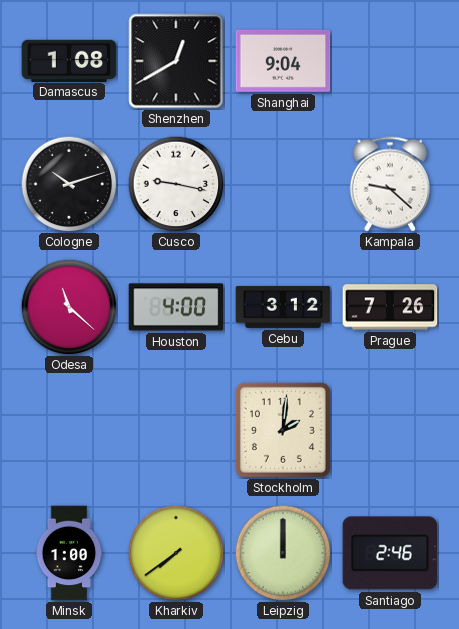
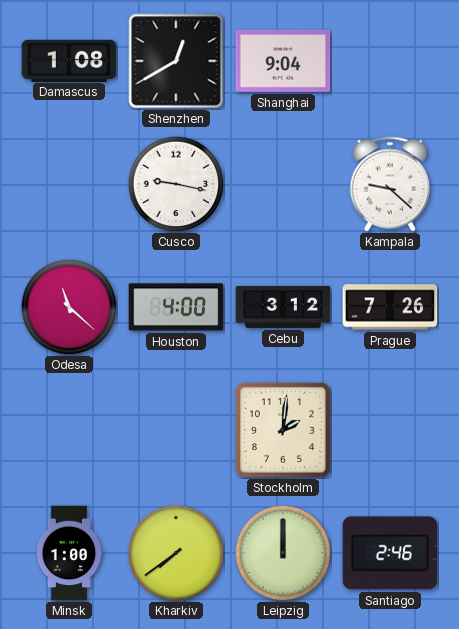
Cologne: 10:12 -> none
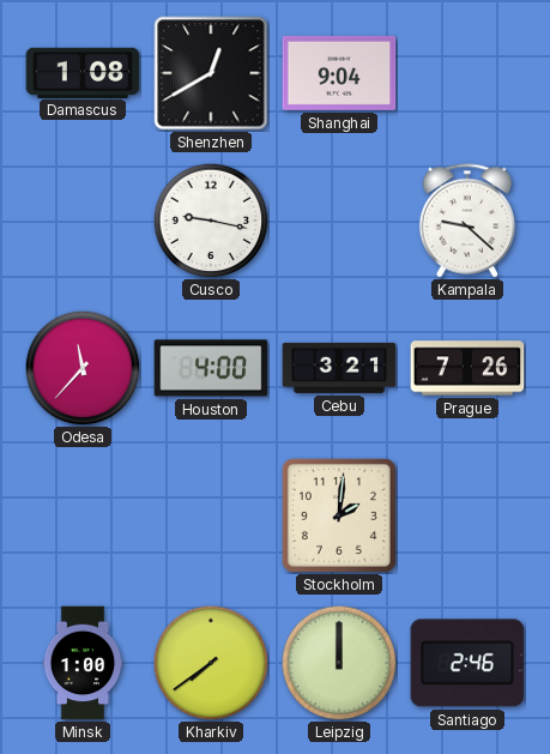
Odesa: 11:22 -> 11:37
Cebu: 3:12 -> 3:21
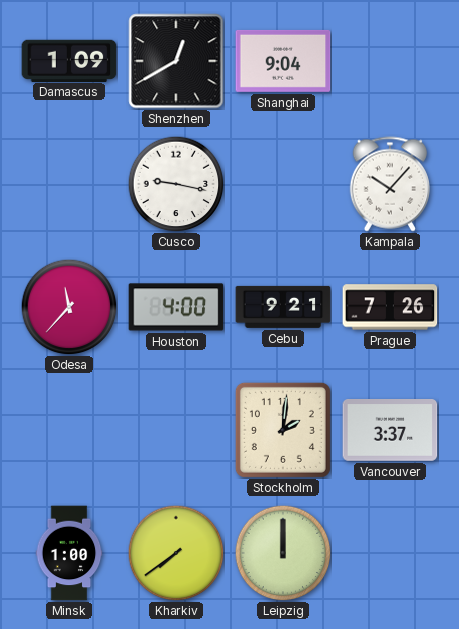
Damascus: 1:08 -> 1:09
Kampala: 9:22 -> 10:07
Cebu: 3:21 -> 9:21
Vancouver: none -> 3:37
Santiago: 2:46 -> none
